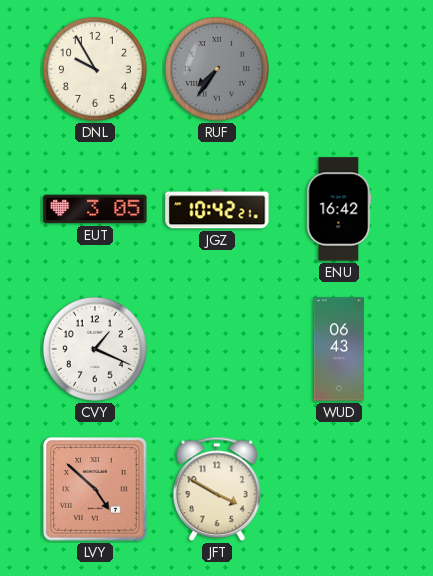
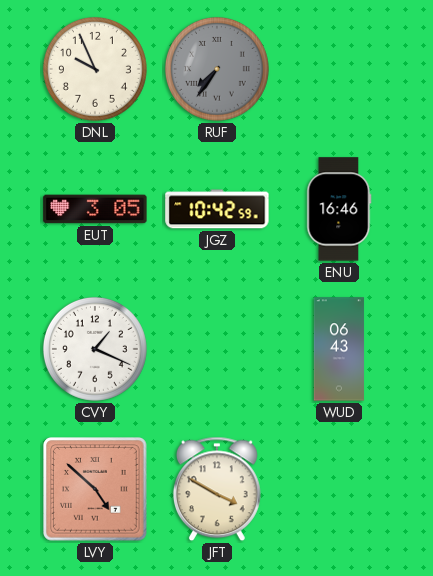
DNL: 9:55 -> 9:56
JGZ: 10:42:21 -> 10:42:59
ENU: 16:42 -> 16:46
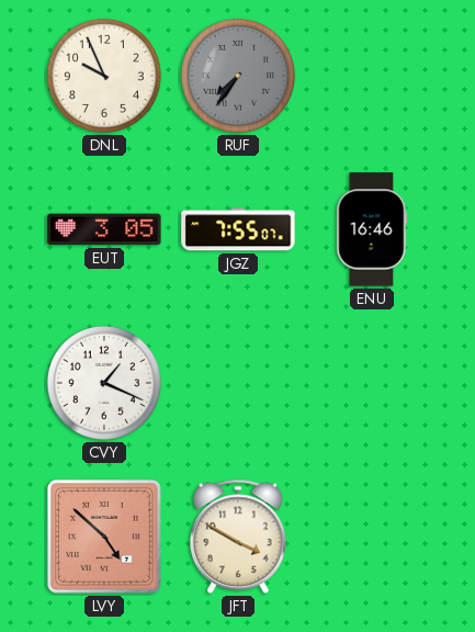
JGZ: 10:42 -> 7:55
WUD: 06:43 -> none
